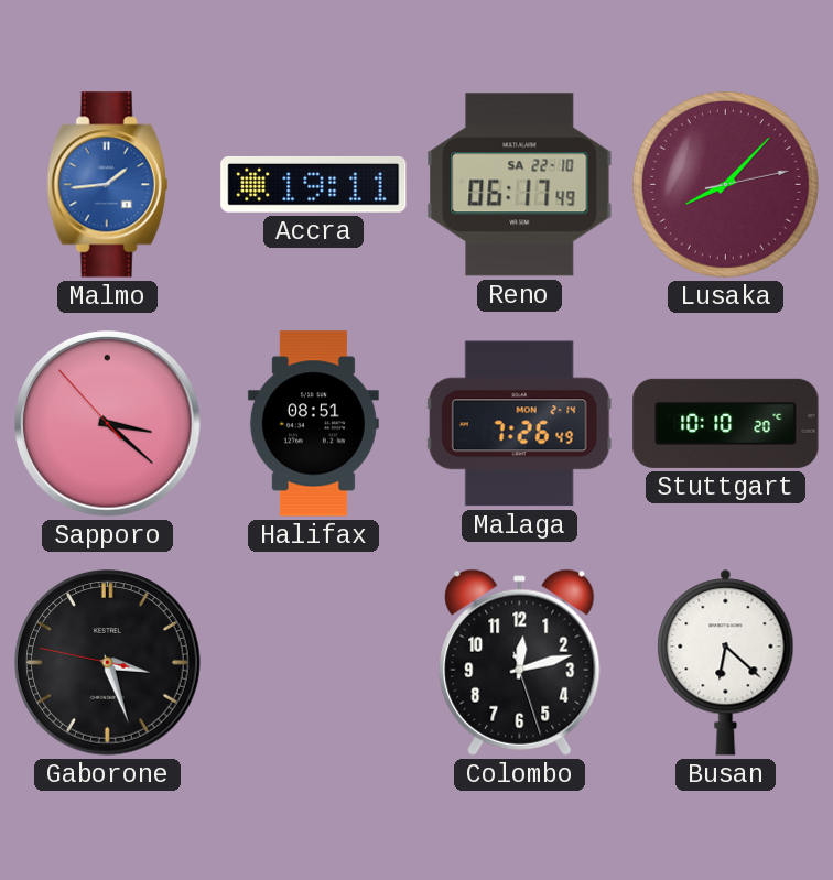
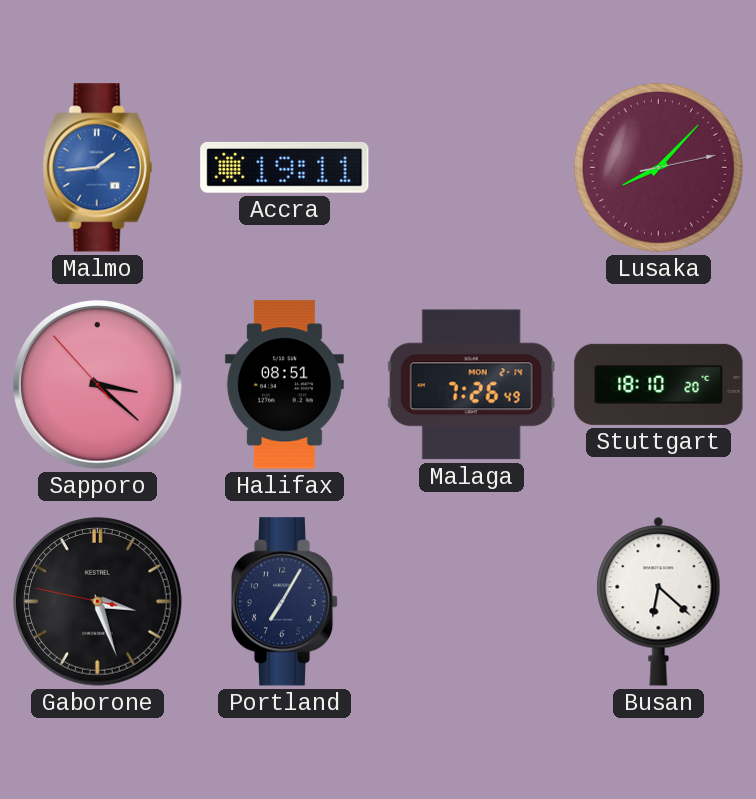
Reno: 06:17 -> none
Stuttgart: 10:10 -> 18:10
Portland: none -> 7:05
Colombo: 12:12 -> none
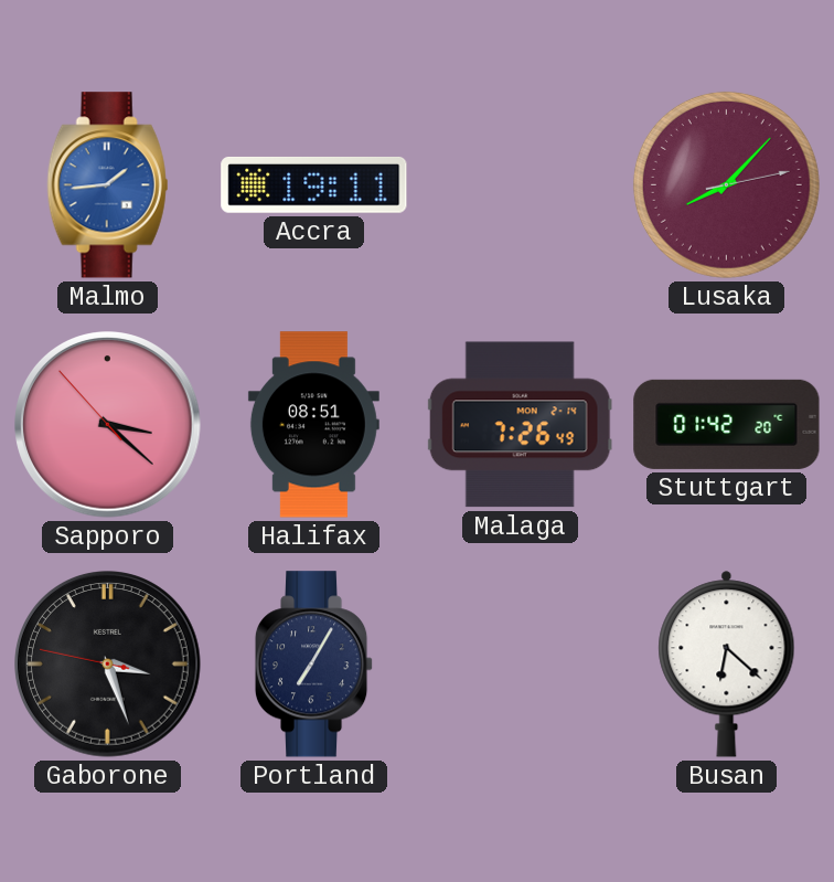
Stuttgart: 18:10 -> 01:42
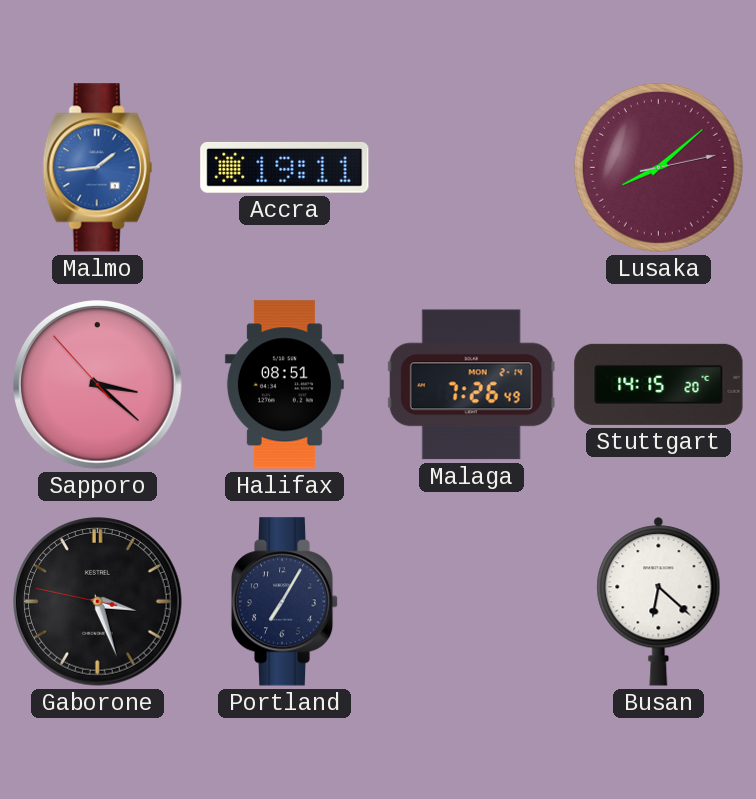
Lusaka: 8:07 -> 8:08
Stuttgart: 01:42 -> 14:15
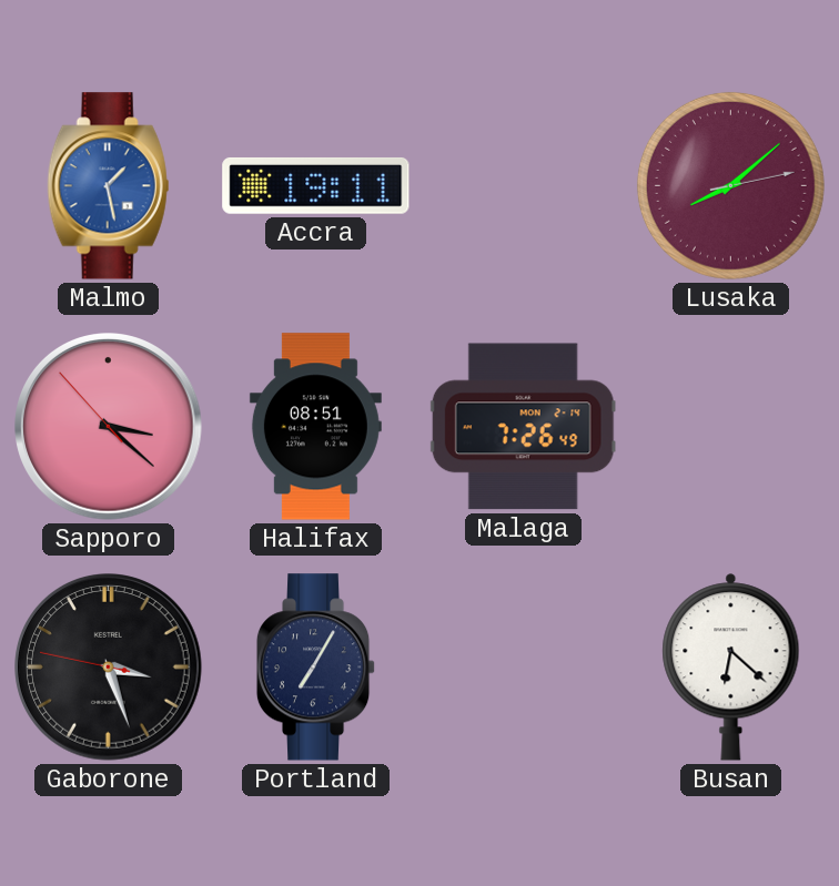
Malmo: 1:44 -> 1:28
Stuttgart: 14:15 -> none
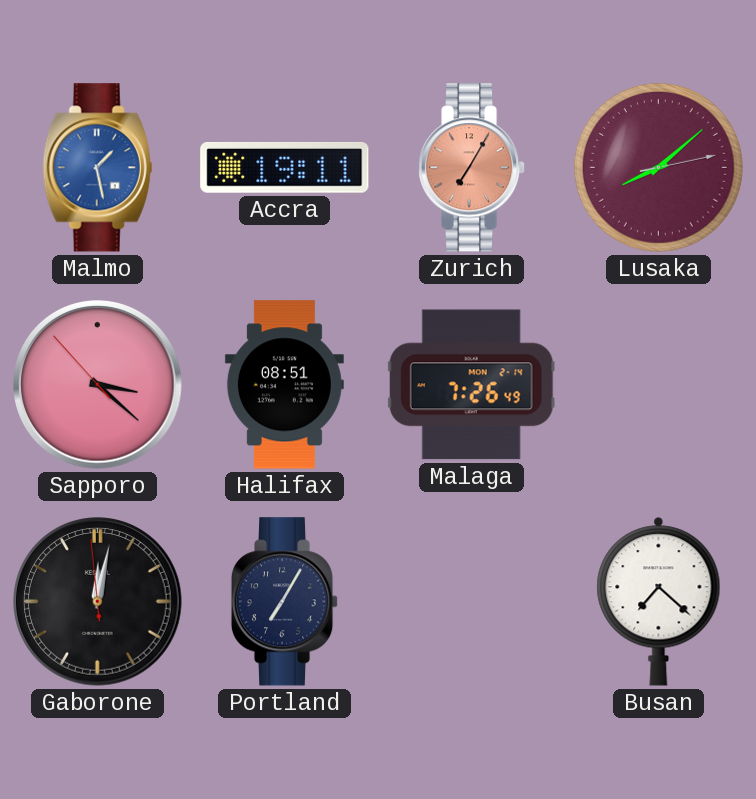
Zurich: none -> 7:05
Gaborone: 3:26 -> 12:01
Busan: 6:22 -> 7:22
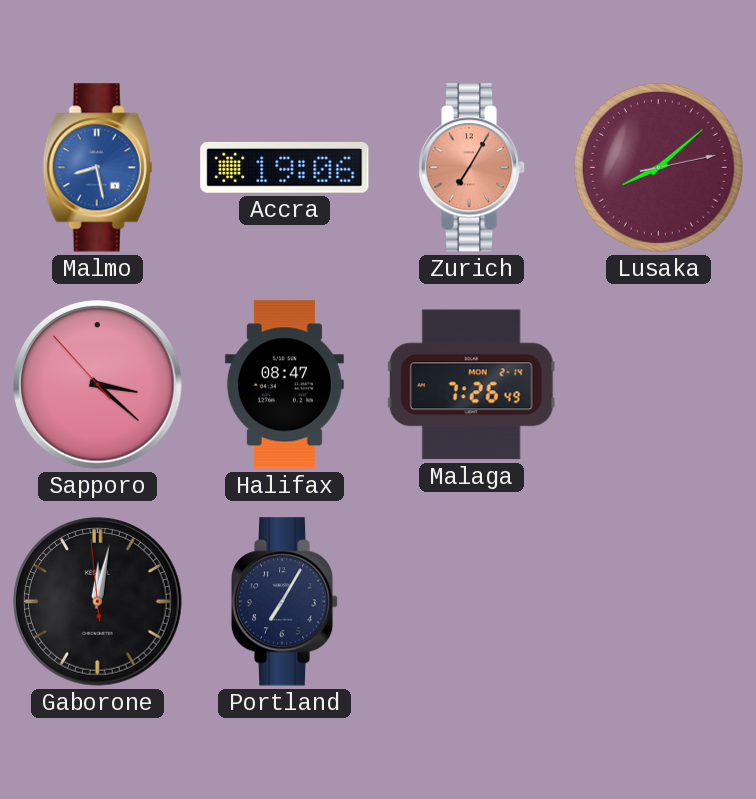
Malmo: 1:28 -> 8:28
Accra: 19:11 -> 19:06
Halifax: 08:51 -> 08:47
Busan: 7:22 -> none
